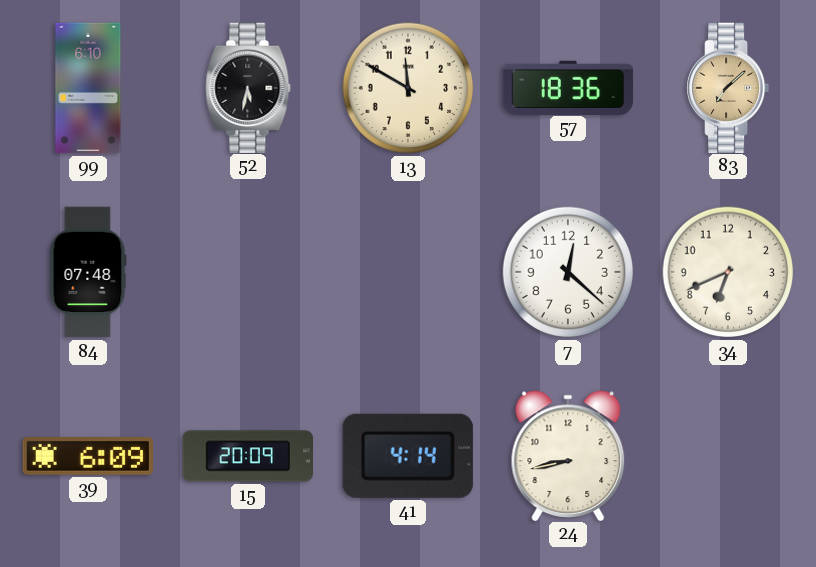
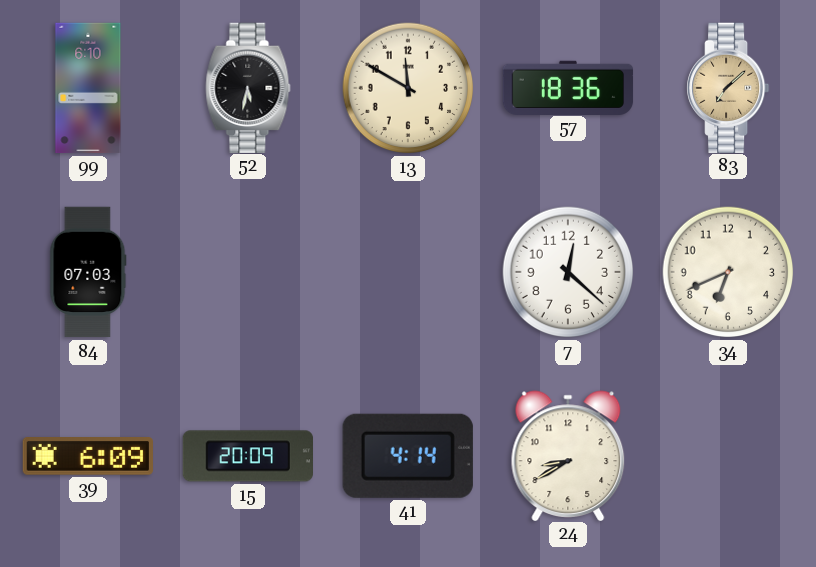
84: 07:48 -> 07:03
24: 8:43 -> 8:40
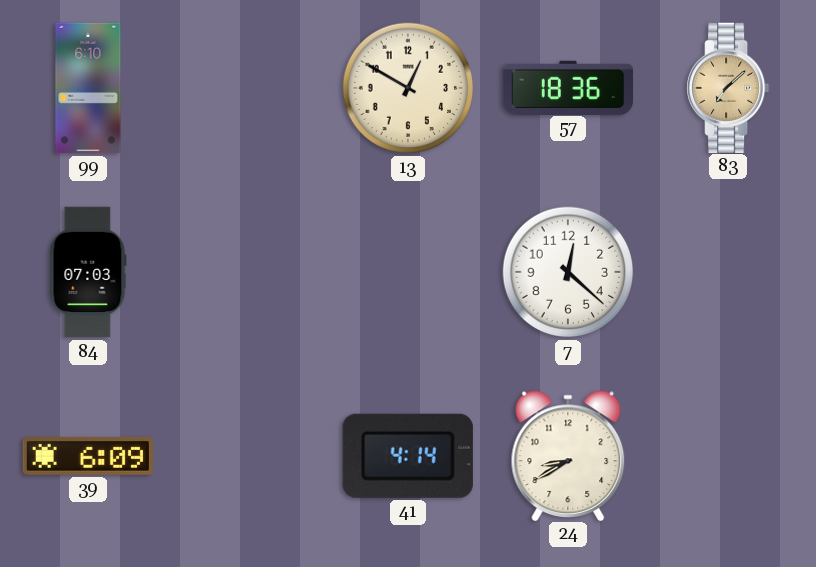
52: 5:32 -> none
13: 11:50 -> 12:50
34: 6:41 -> none
15: 20:09 -> none
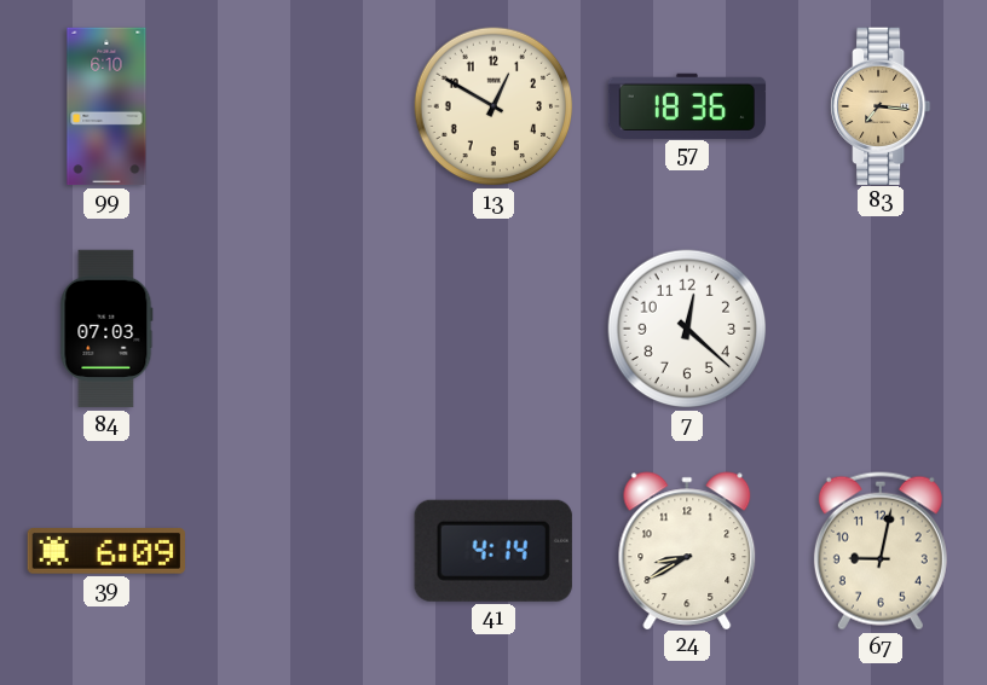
83: 7:08 -> 7:16
67: none -> 9:02
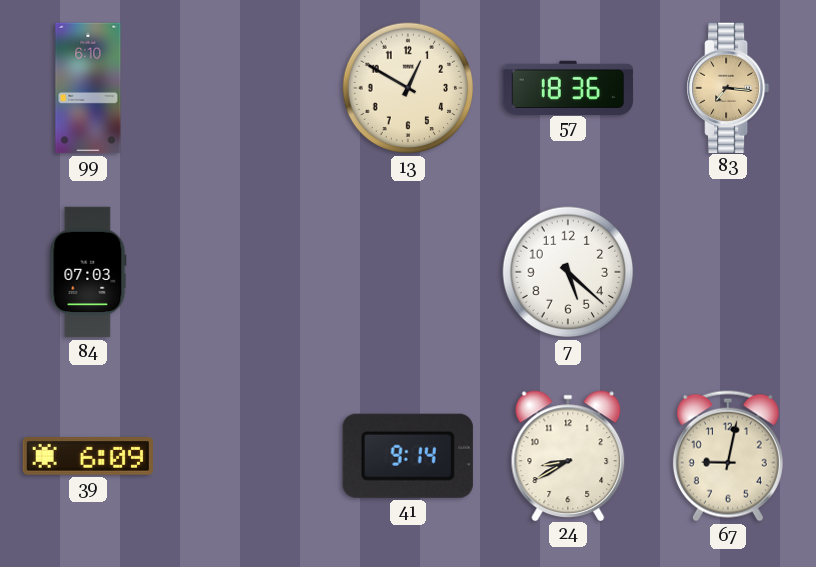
7: 12:22 -> 5:22
41: 4:14 -> 9:14
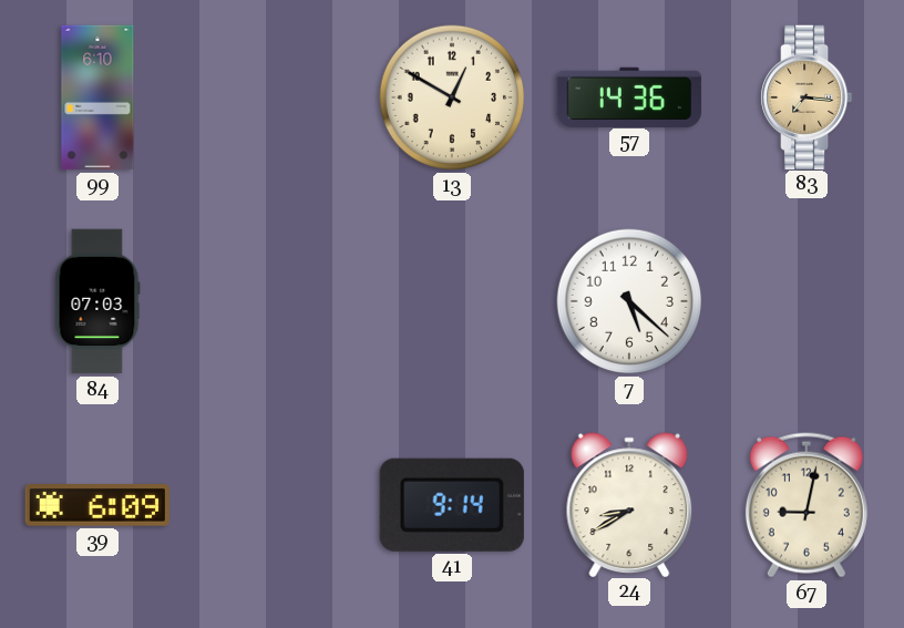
57: 18:36 -> 14:36
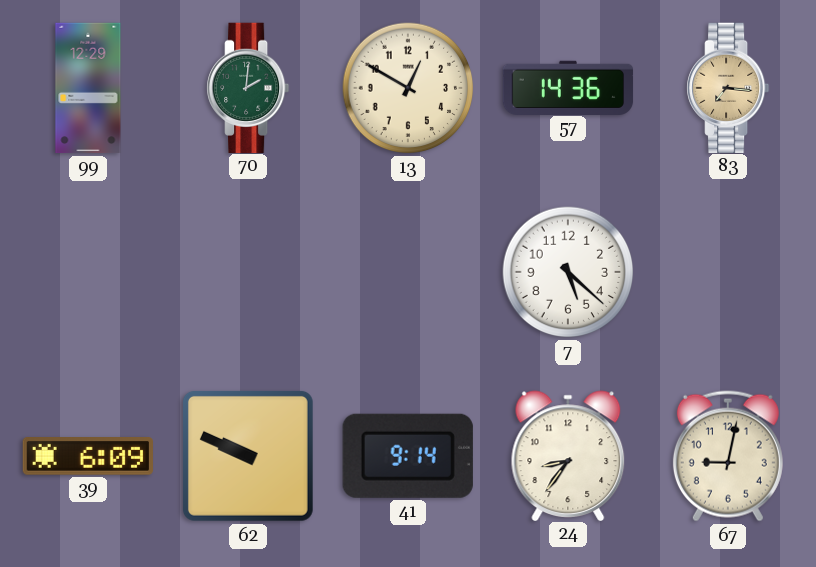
99: 6:10 -> 12:29
70: none -> 2:01
84: 07:03 -> none
62: none -> 9:49
24: 8:40 -> 8:36
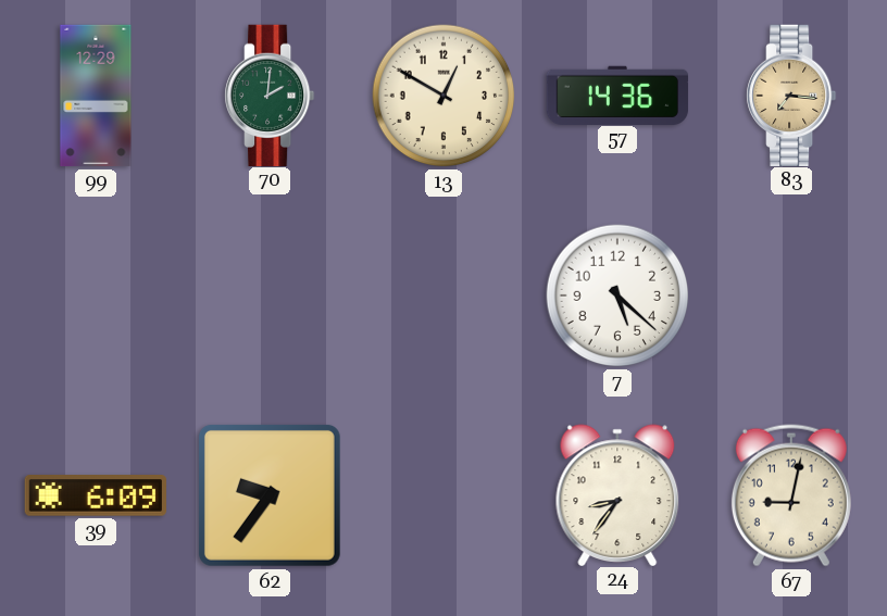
62: 9:49 -> 9:36
41: 9:14 -> none
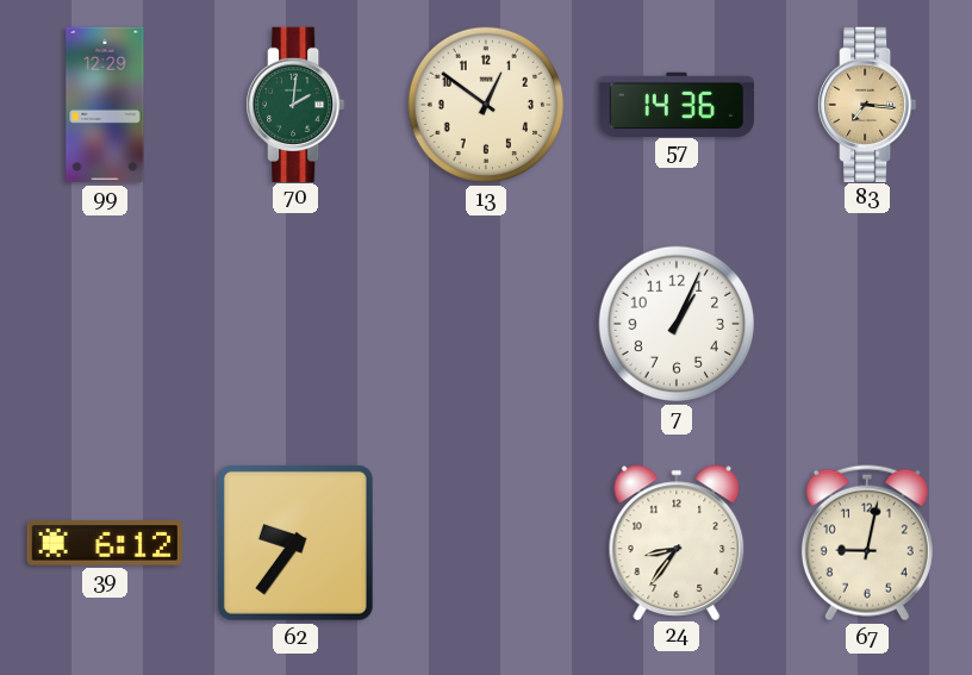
13: 12:50 -> 12:51
7: 5:22 -> 1:04
39: 6:09 -> 6:12
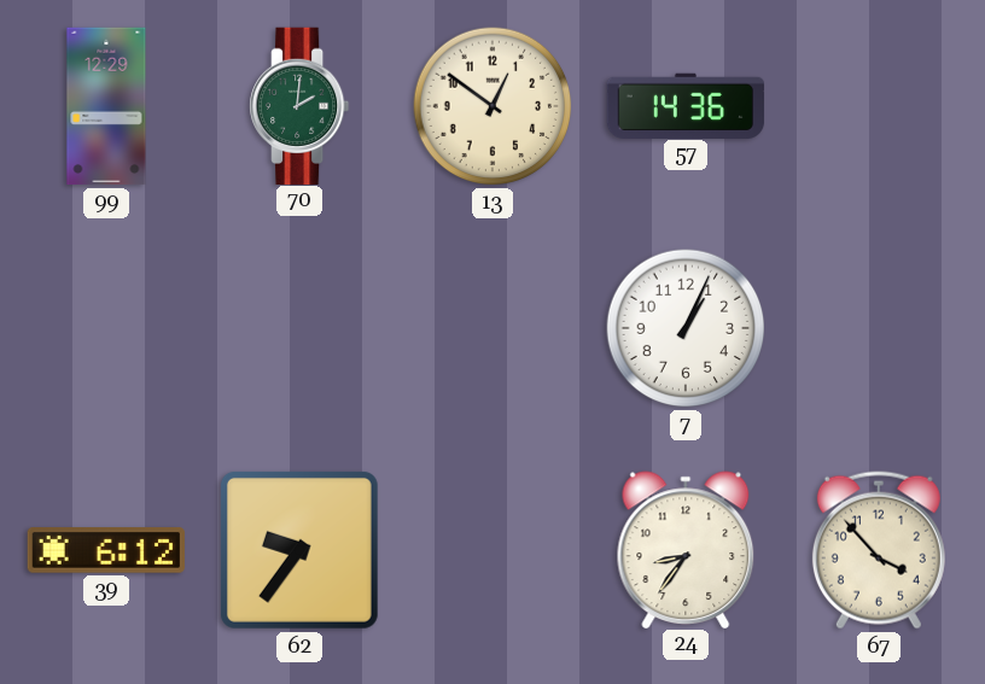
83: 7:16 -> none
67: 9:02 -> 3:53
